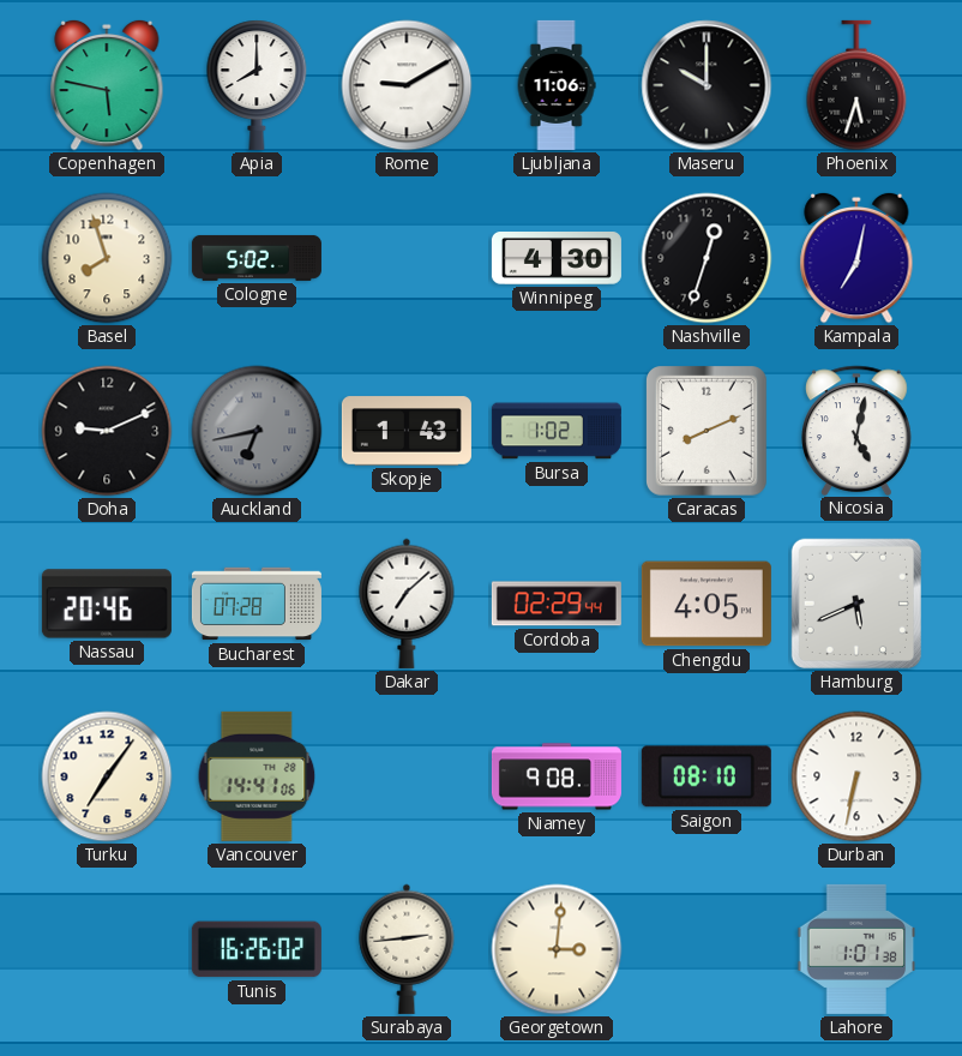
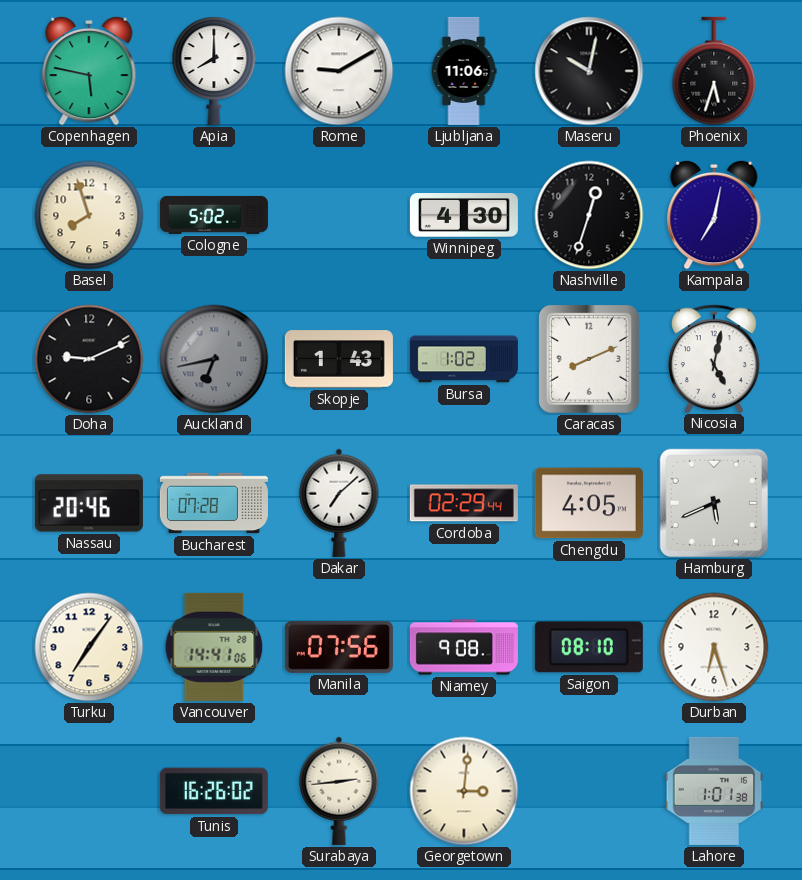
Maseru: 10:00 -> 10:02
Manila: none -> 07:56
Durban: 6:32 -> 6:27
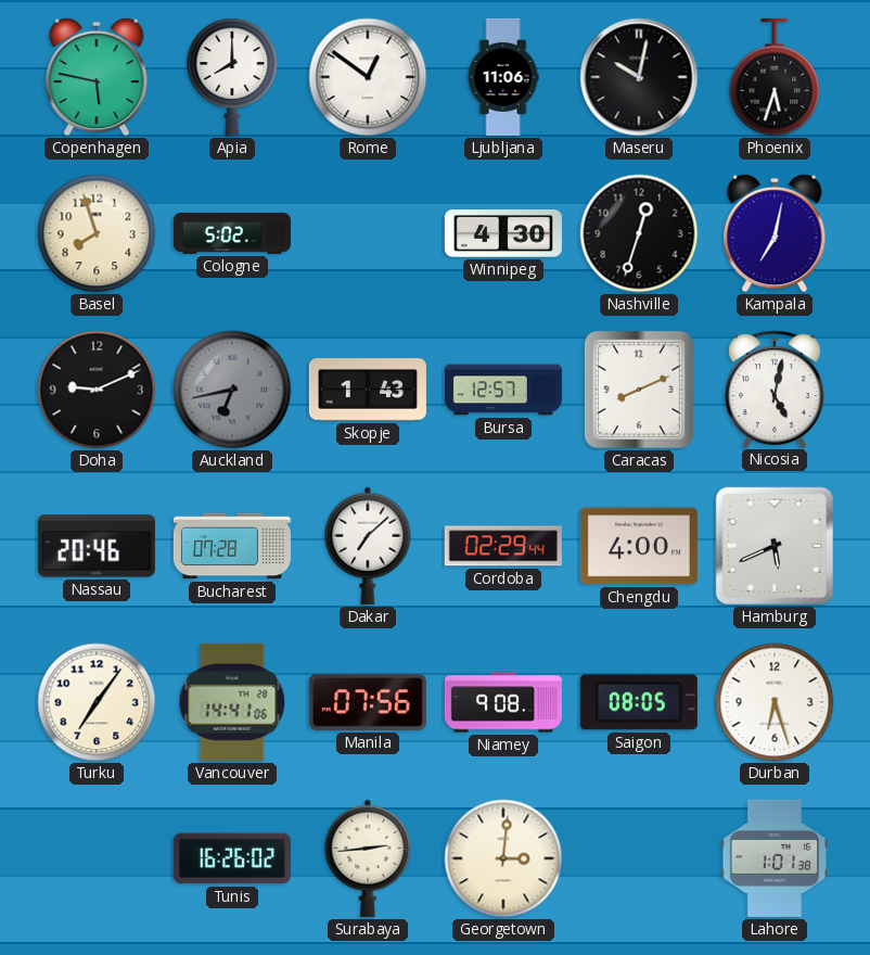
Rome: 9:10 -> 12:51
Bursa: 1:02 -> 12:57
Chengdu: 4:05 -> 4:00
Saigon: 08:10 -> 08:05
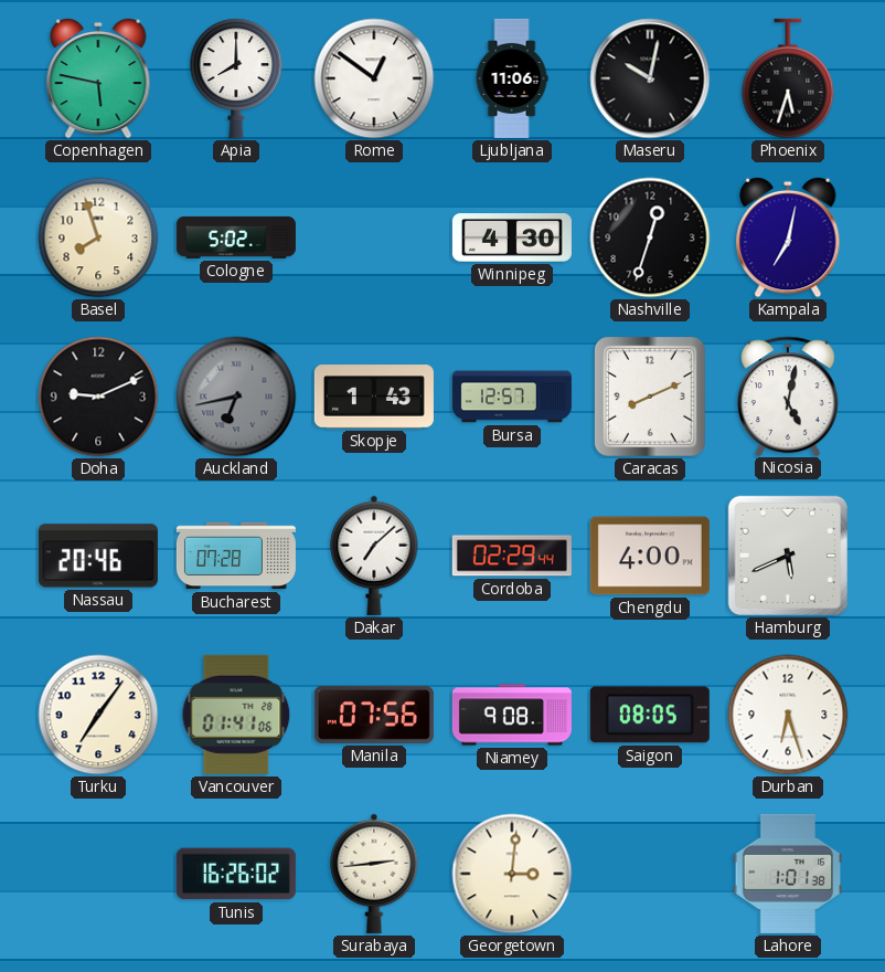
Vancouver: 14:41 -> 01:41
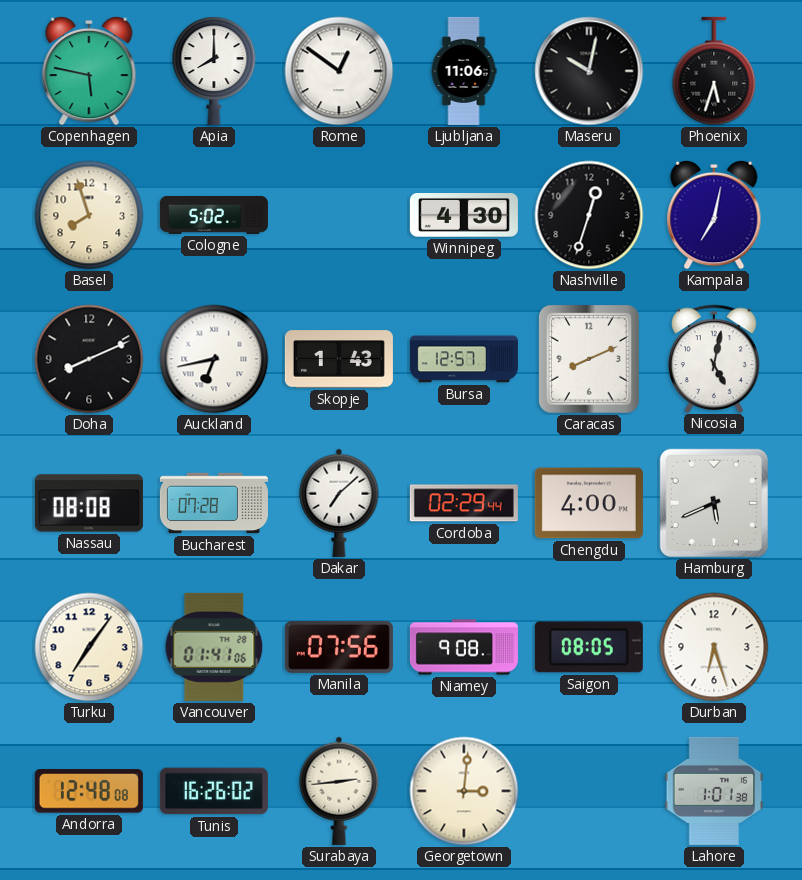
Doha: 9:11 -> 8:11
Auckland dial: grey -> white
Nassau: 20:46 -> 08:08
Andorra: none -> 12:48
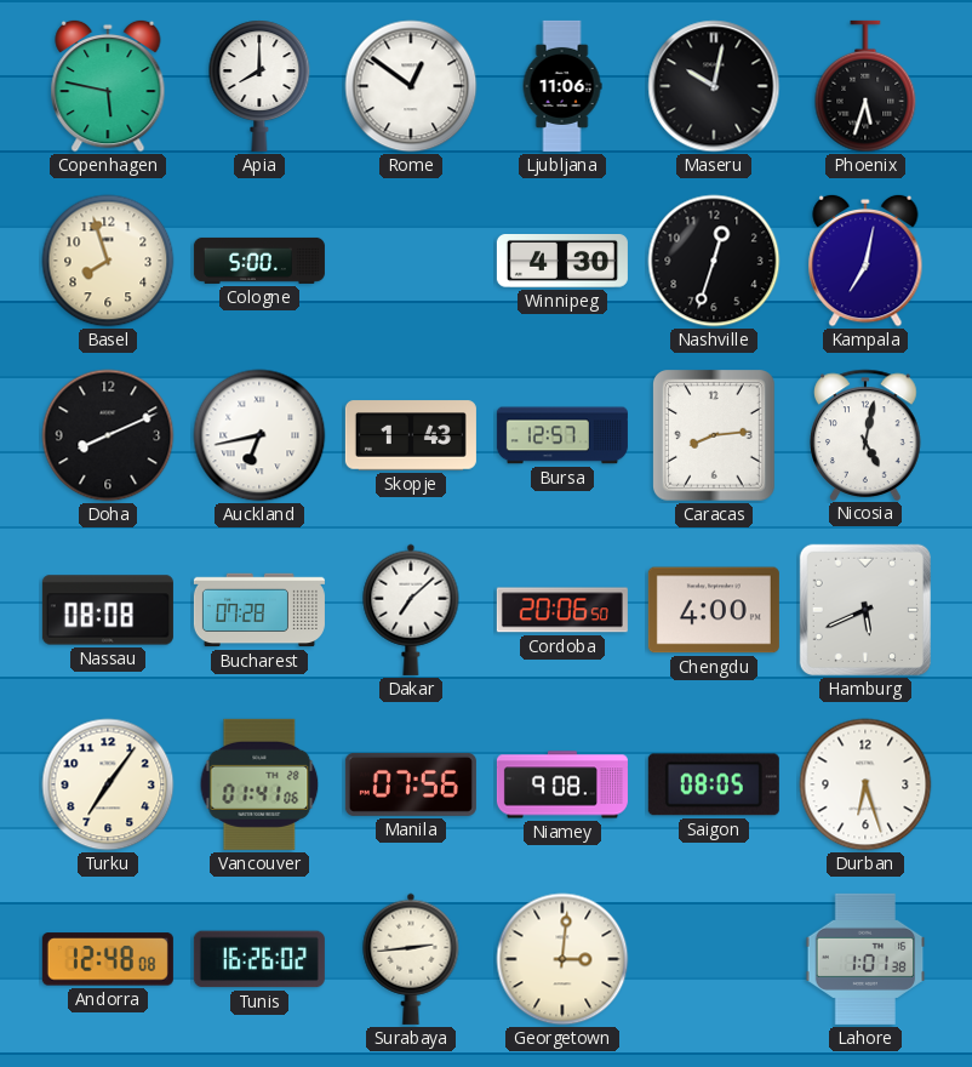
Cologne: 5:02 -> 5:00
Caracas: 8:11 -> 8:14
Cordoba: 02:29 -> 20:06
